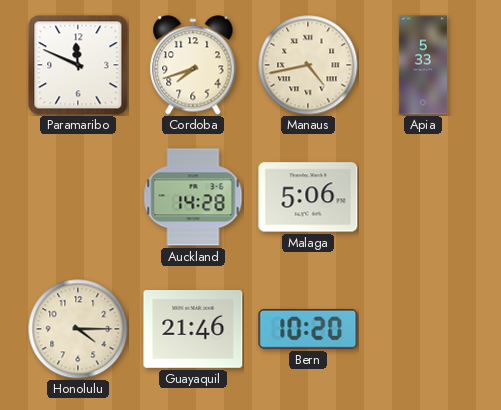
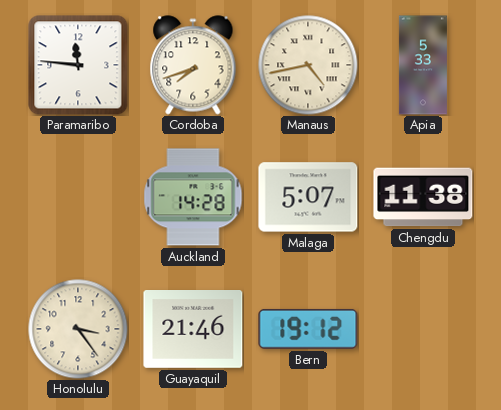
Paramaribo: 11:49 -> 11:46
Malaga: 5:06 -> 5:07
Chengdu: none -> 11:38
Honolulu: 4:15 -> 3:24
Bern: 10:20 -> 19:12
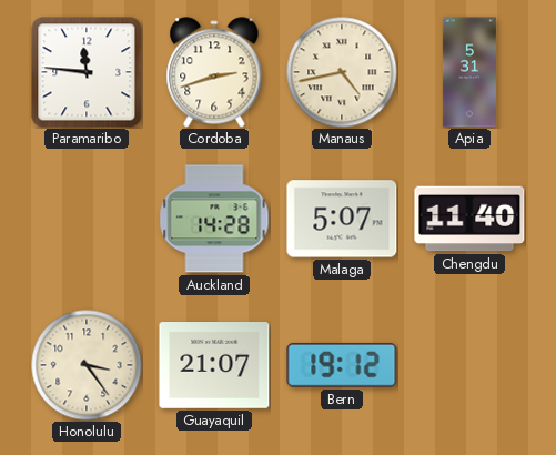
Cordoba: 7:42 -> 2:42
Apia: 5:33 -> 5:31
Chengdu: 11:38 -> 11:40
Guayaquil: 21:46 -> 21:07
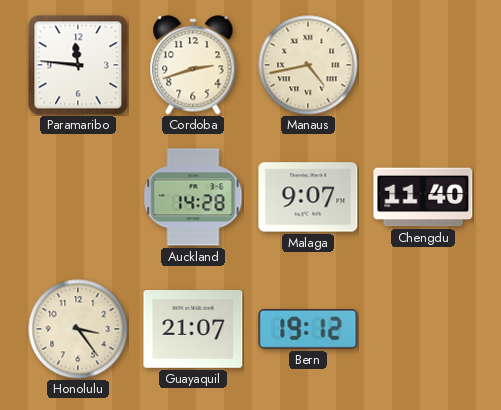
Apia: 5:31 -> none
Malaga: 5:07 -> 9:07
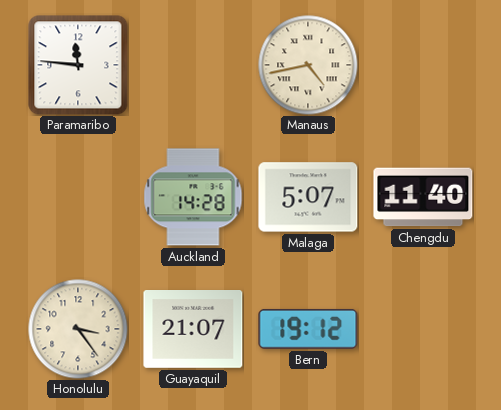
Cordoba: 2:42 -> none
Malaga: 9:07 -> 5:07
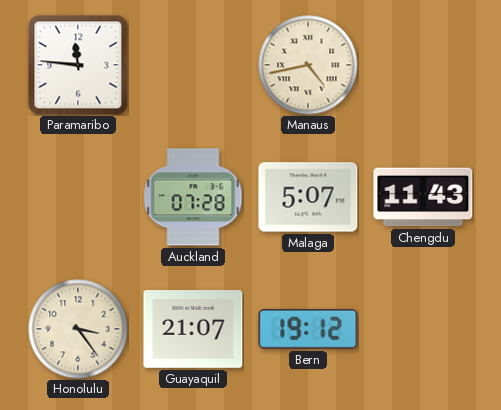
Auckland: 14:28 -> 07:28
Chengdu: 11:40 -> 11:43
